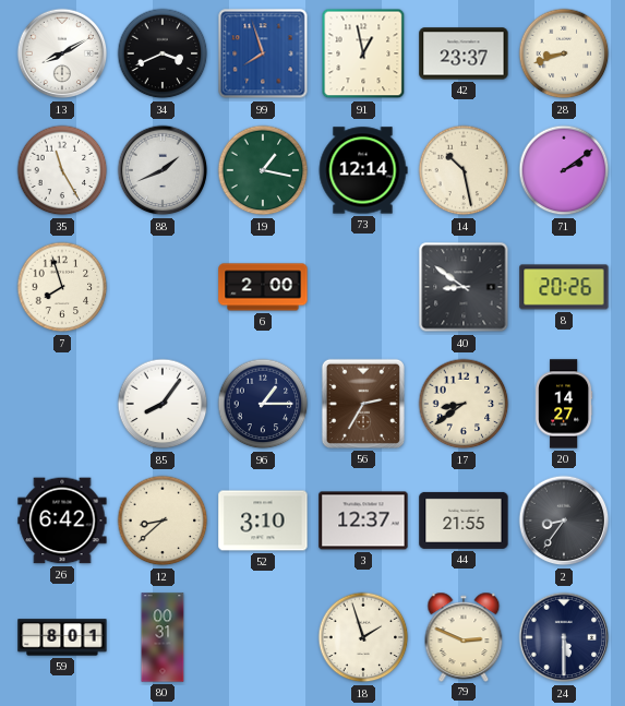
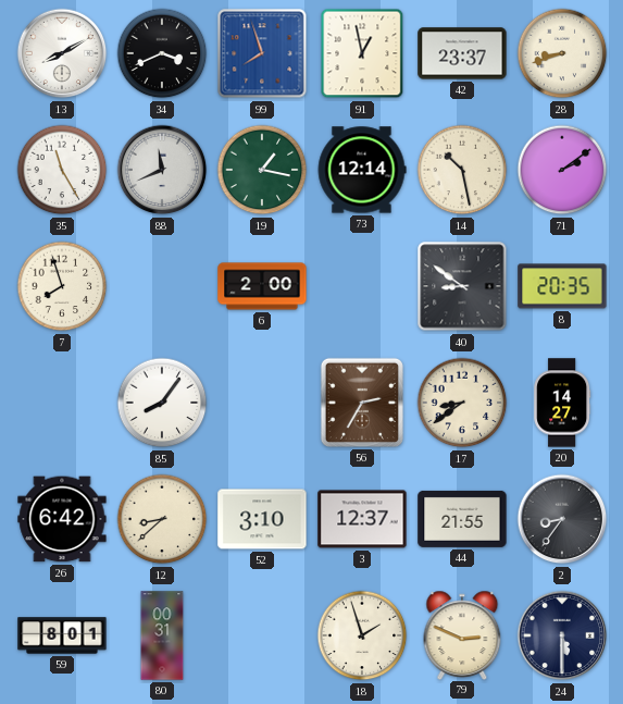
88: 1:41 -> 11:41
8: 20:26 -> 20:35
96: 1:15 -> none
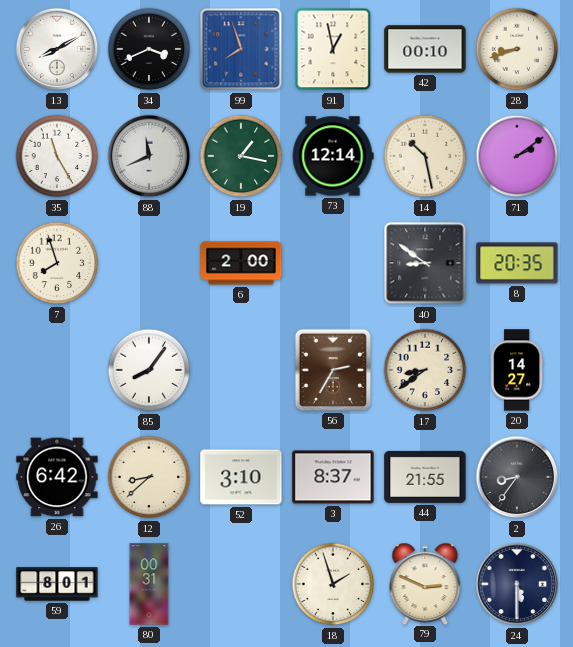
42: 23:37 -> 00:10
3: 12:37 -> 8:37
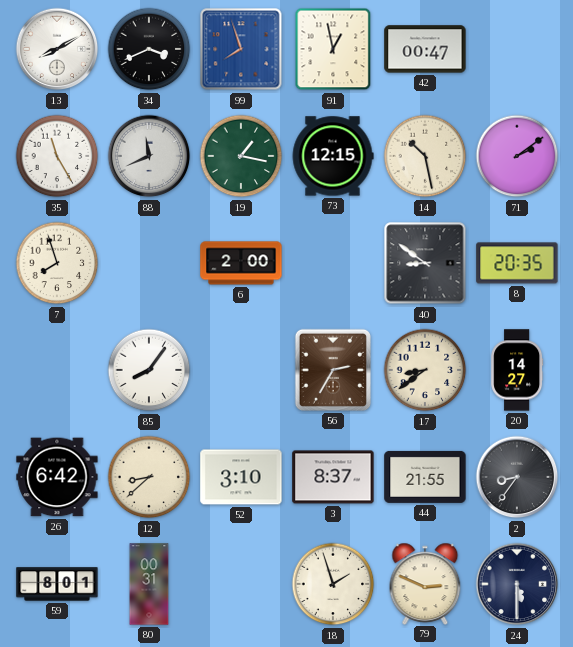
42: 00:10 -> 00:47
28: 8:42 -> none
73: 12:14 -> 12:15
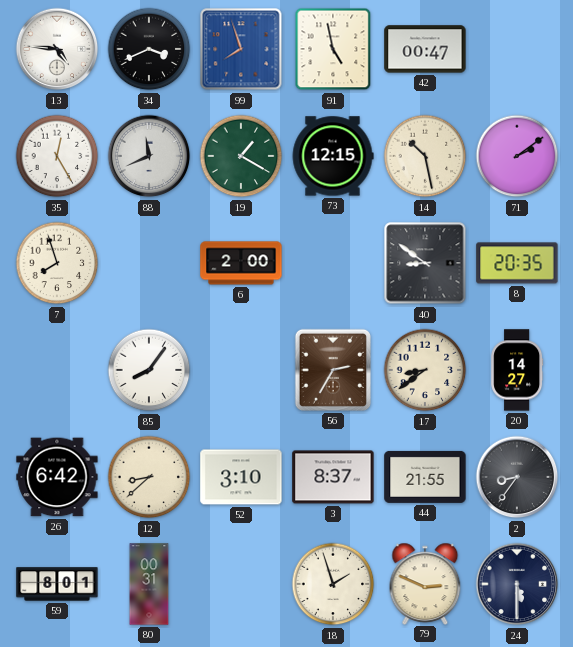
13: 8:10 -> 4:46
91: 12:58 -> 4:58
35: 11:25 -> 12:25
19: 1:17 -> 1:20
